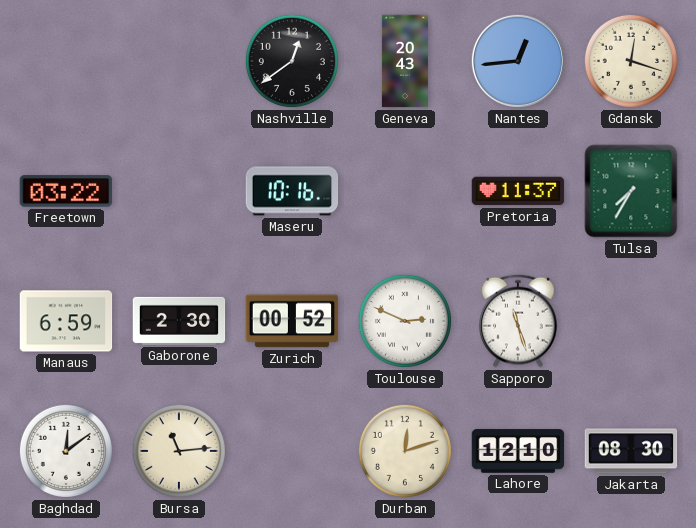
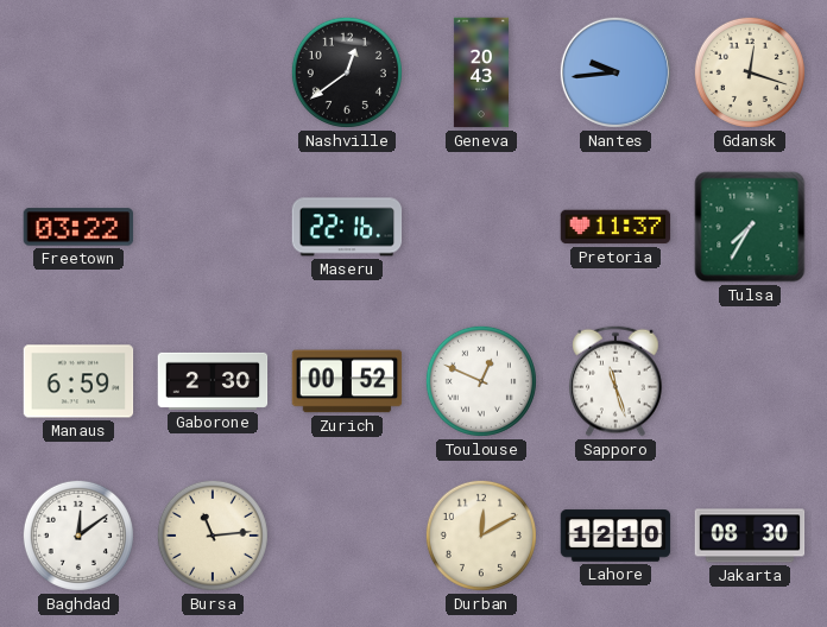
Nantes: 12:44 -> 9:44
Maseru: 10:16 -> 22:16
Toulouse: 2:49 -> 12:49
Durban: 12:12 -> 12:10
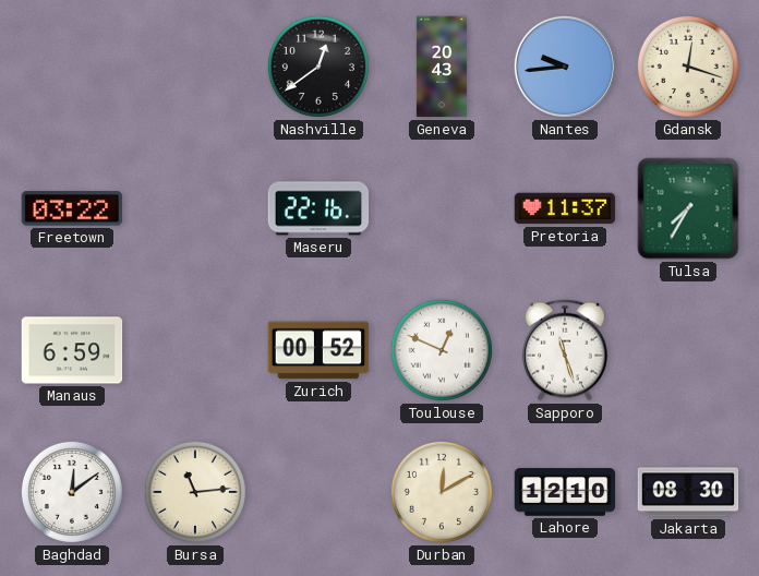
Gaborone: 2:30 -> none
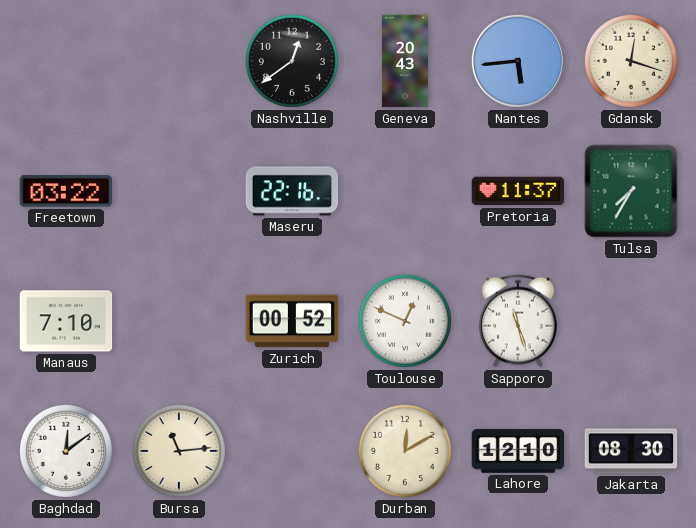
Nantes: 9:44 -> 5:44
Manaus: 6:59 -> 7:10
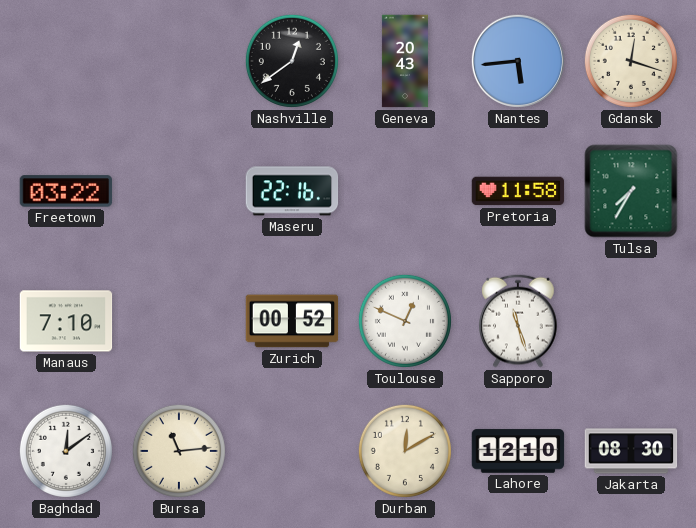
Pretoria: 11:37 -> 11:58
